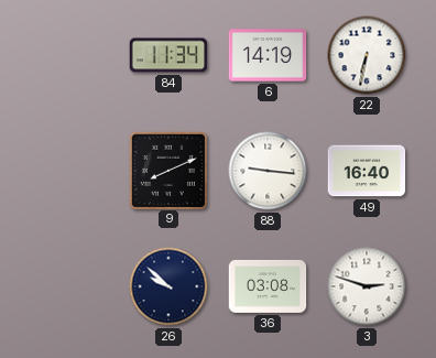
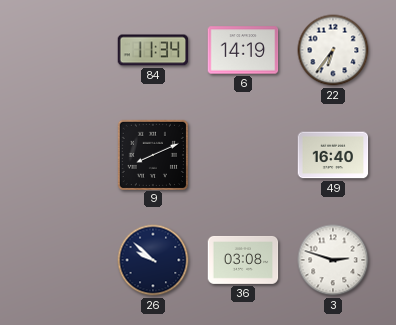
22: 6:32 -> 6:36
88: 9:16 -> none
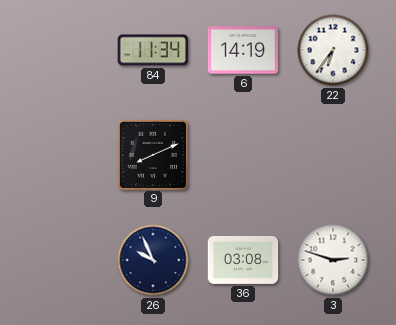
49: 16:40 -> none
26: 9:52 -> 9:56
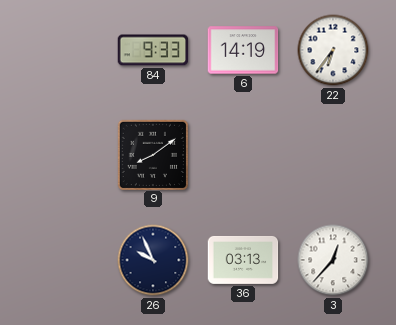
84: 11:34 -> 9:33
9: 8:11 -> 8:09
36: 03:08 -> 03:13
3: 2:48 -> 12:37
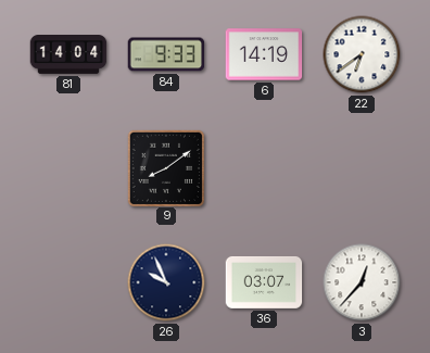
81: none -> 14:04
22: 6:36 -> 6:39
36: 03:13 -> 03:07
